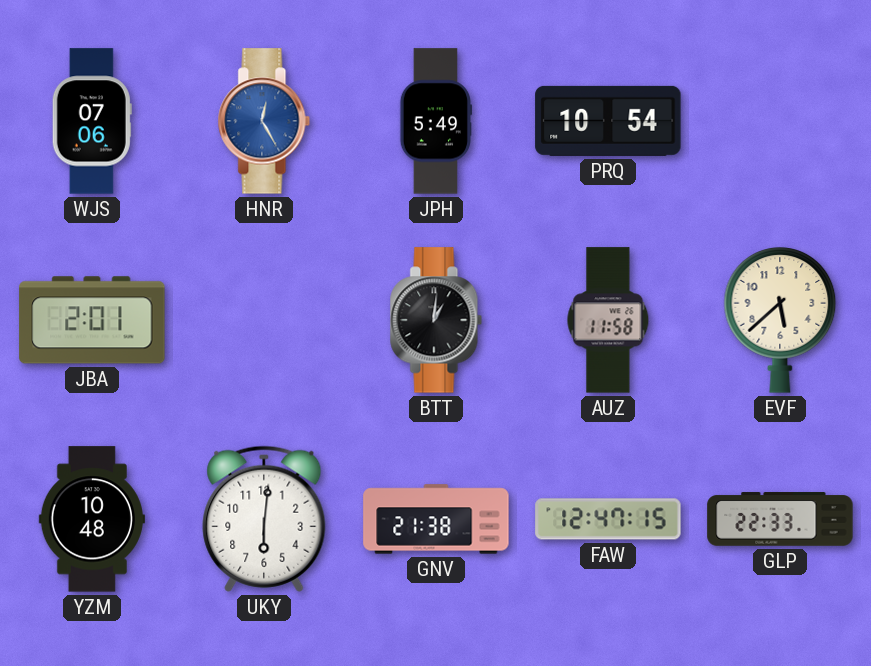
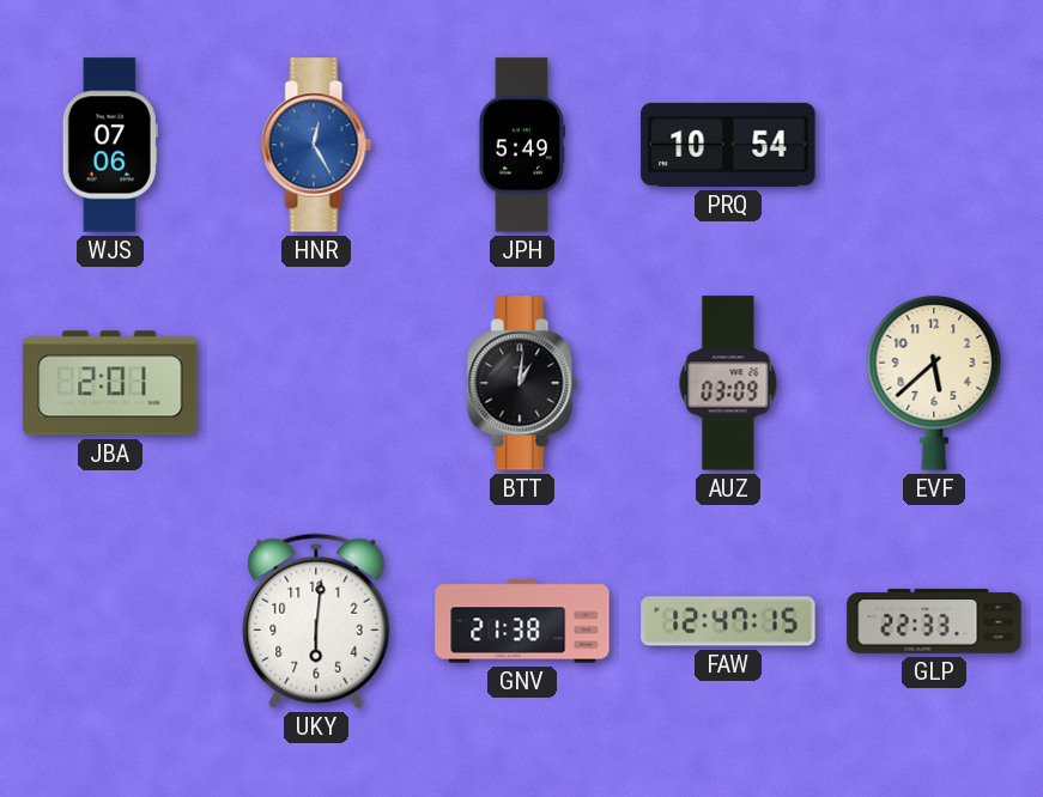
AUZ: 11:58 -> 03:09
YZM: 10:48 -> none
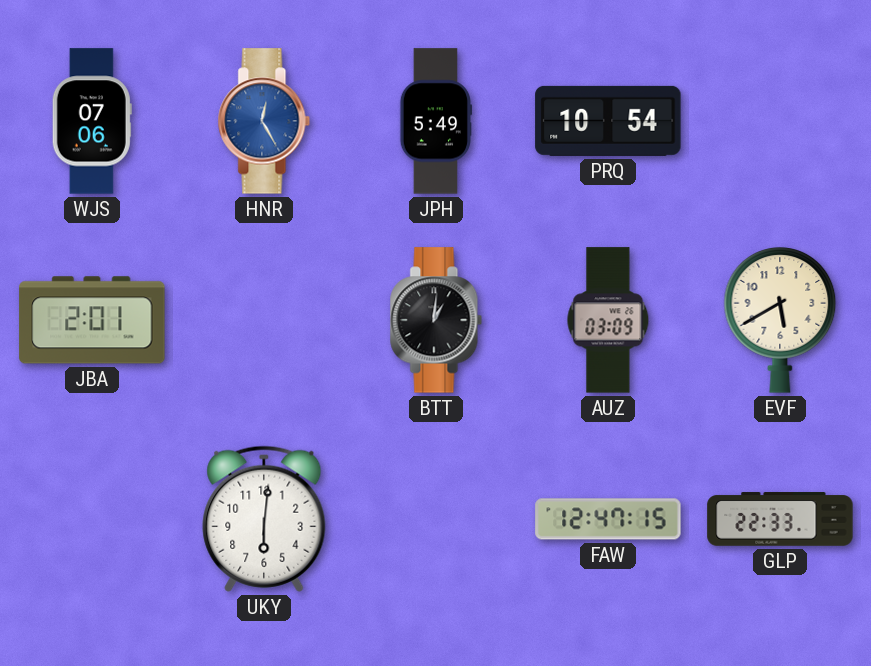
EVF: 5:38 -> 5:40
GNV: 21:38 -> none
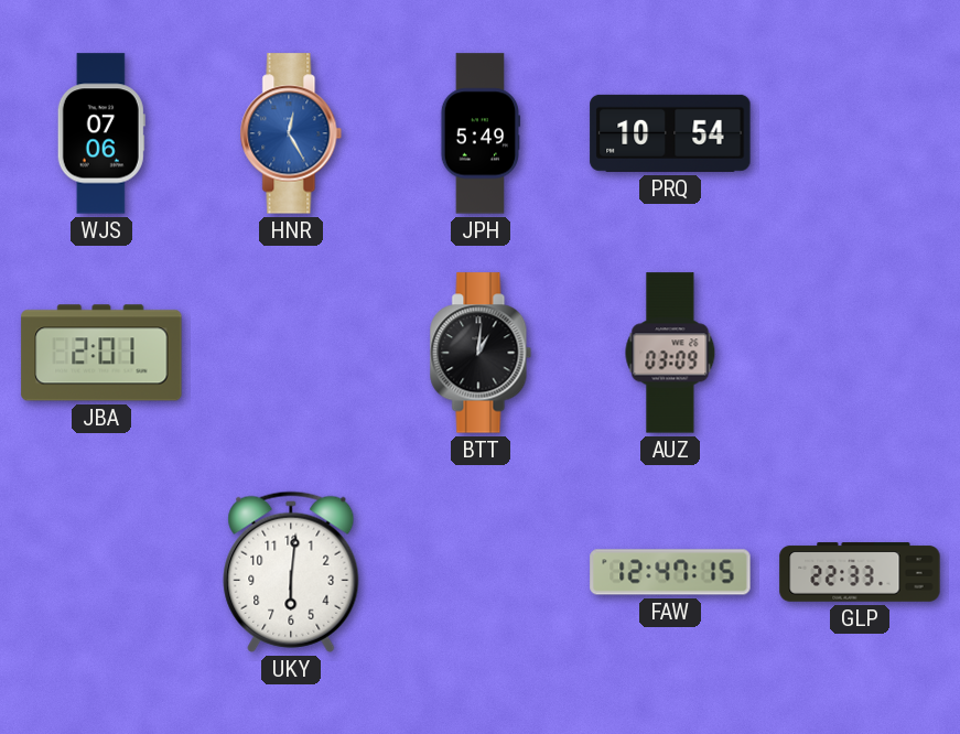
EVF: 5:40 -> none
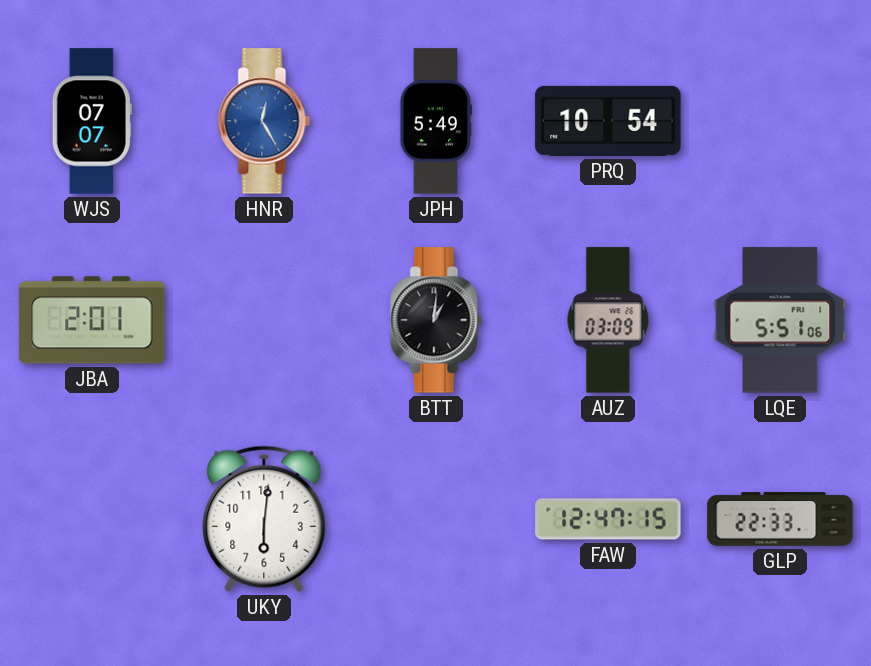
WJS: 07:06 -> 07:07
LQE: none -> 5:51
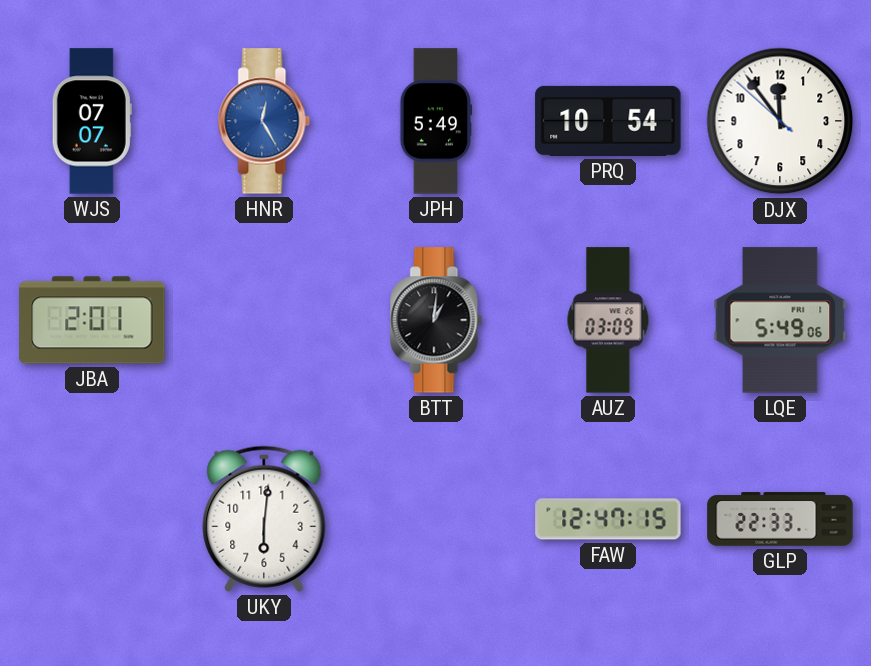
DJX: none -> 11:53
LQE: 5:51 -> 5:49
